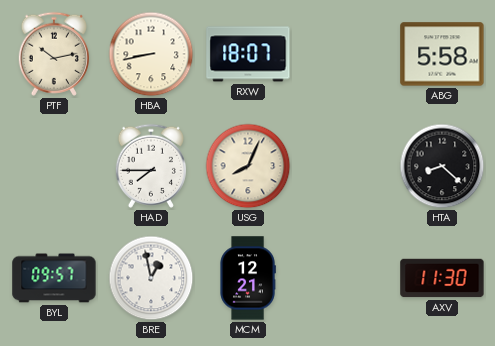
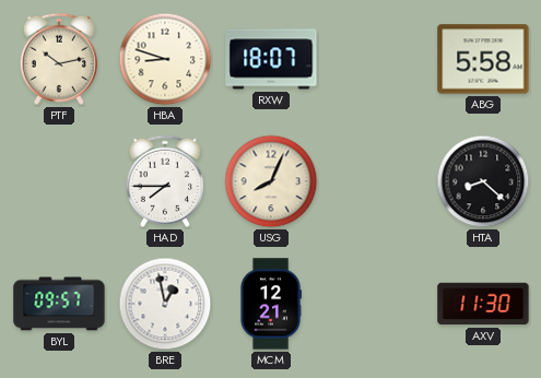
HBA: 8:43 -> 8:48
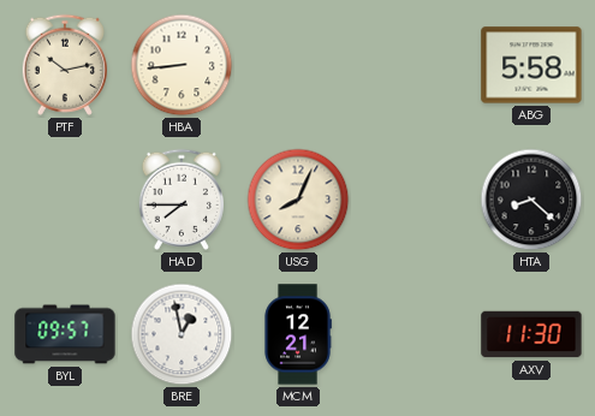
HBA: 8:48 -> 8:44
RXW: 18:07 -> none
